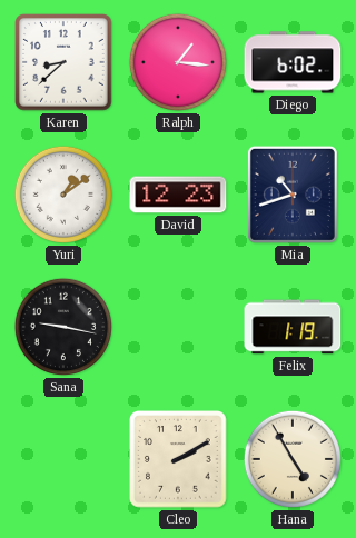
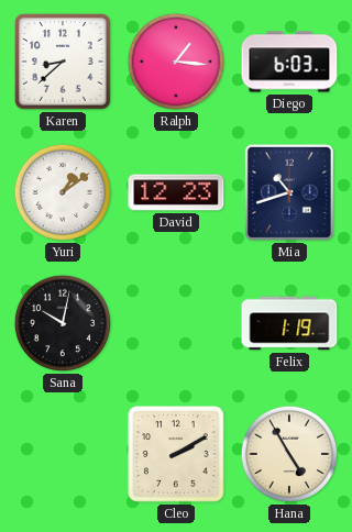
Diego: 6:02 -> 6:03
Sana: 9:17 -> 10:02
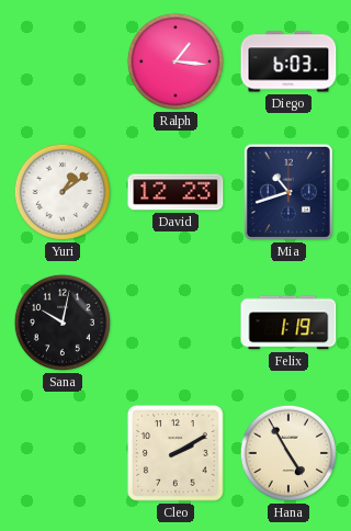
Karen: 8:38 -> none
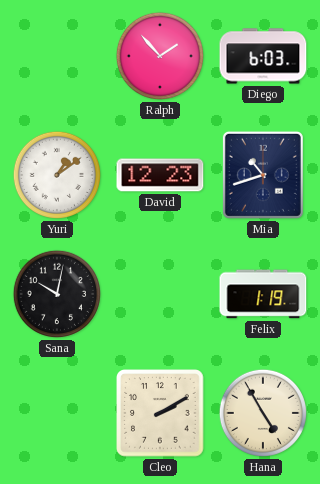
Ralph: 1:16 -> 1:53
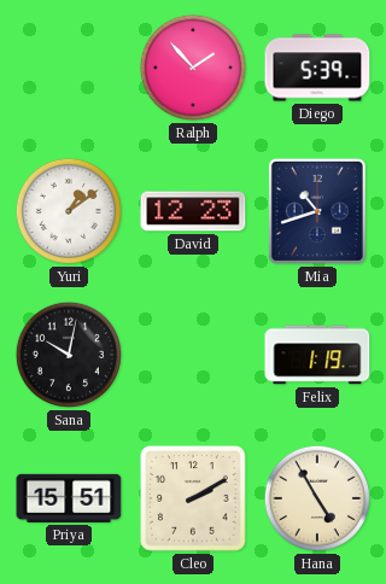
Diego: 6:03 -> 5:39
Priya: none -> 15:51
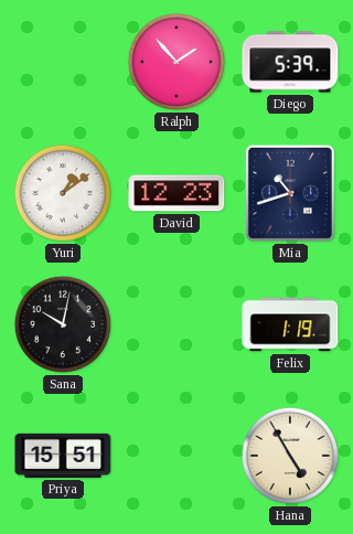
Cleo: 2:10 -> none
